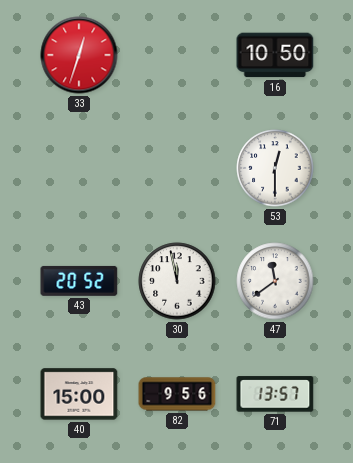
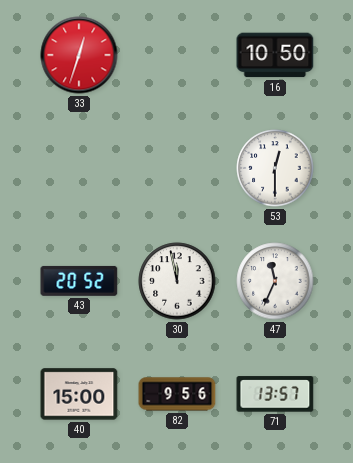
47: 11:39 -> 11:34
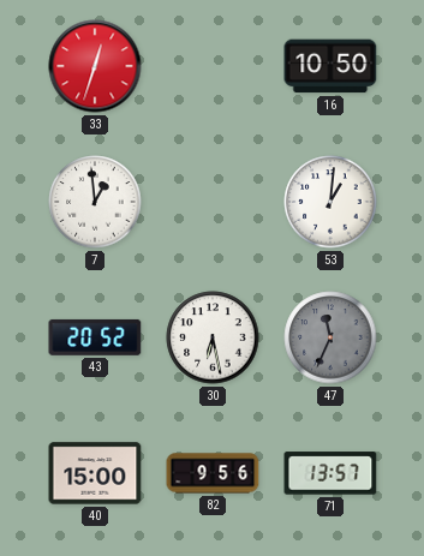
7: none -> 12:59
53: 12:30 -> 1:01
30: 11:58 -> 6:28
47 dial: white -> grey
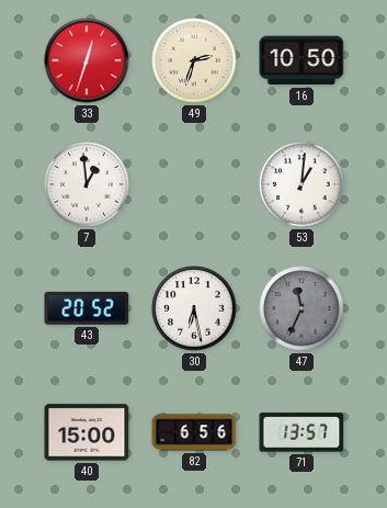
49: none -> 2:33
82: 9:56 -> 6:56
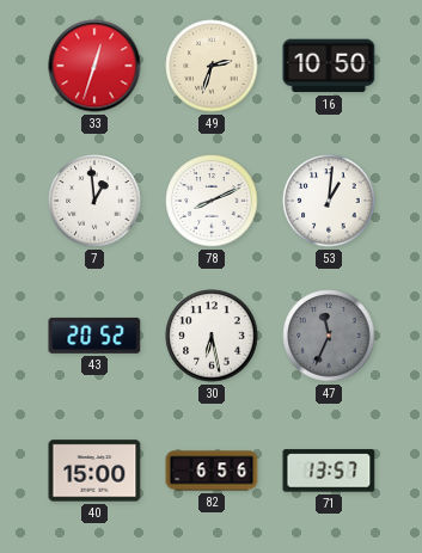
78: none -> 8:11
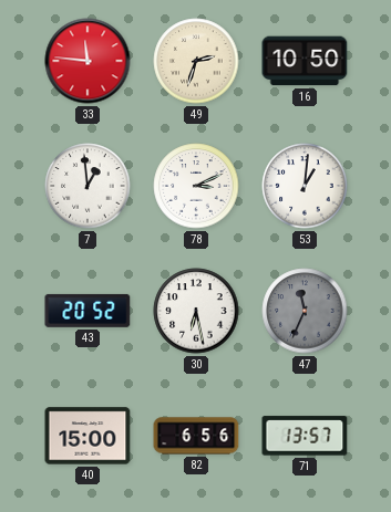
33: 12:33 -> 11:46
78: 8:11 -> 3:11
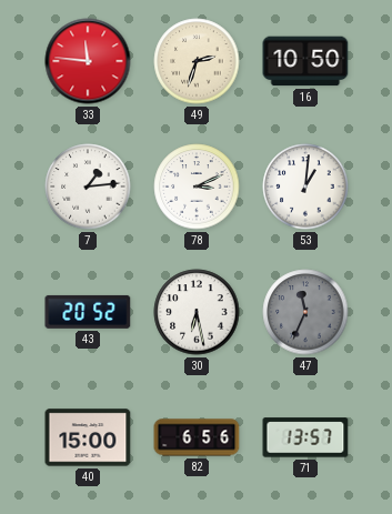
7: 12:59 -> 1:14
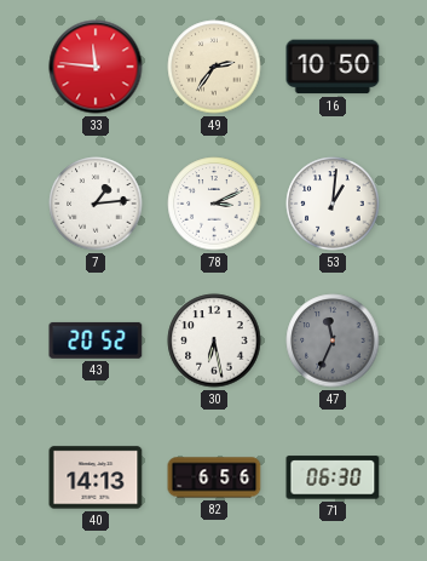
49: 2:33 -> 2:36
40: 15:00 -> 14:13
71: 13:57 -> 06:30
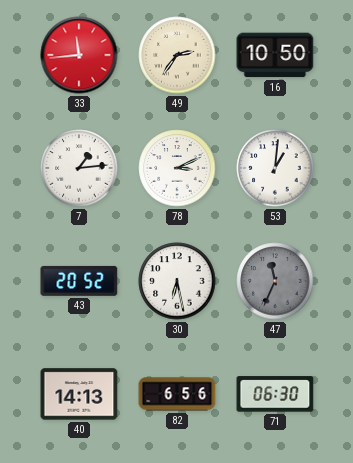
33: 11:46 -> 11:44
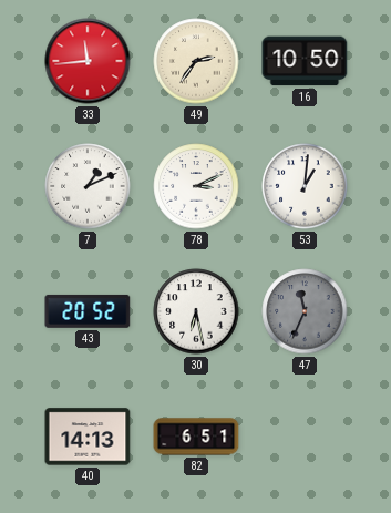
7: 1:14 -> 1:11
82: 6:56 -> 6:51
71: 06:30 -> none
